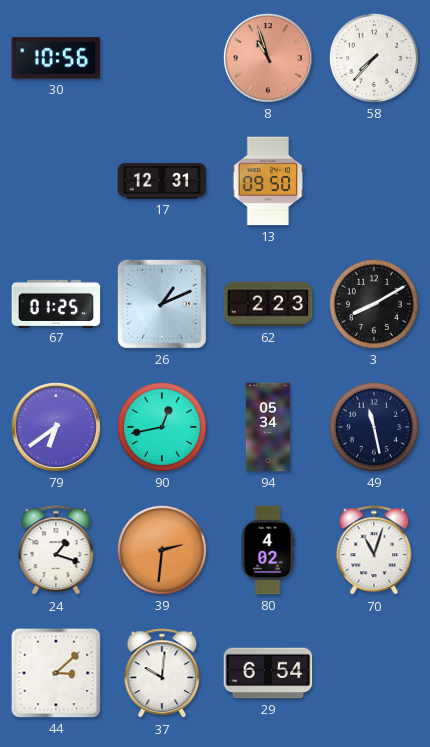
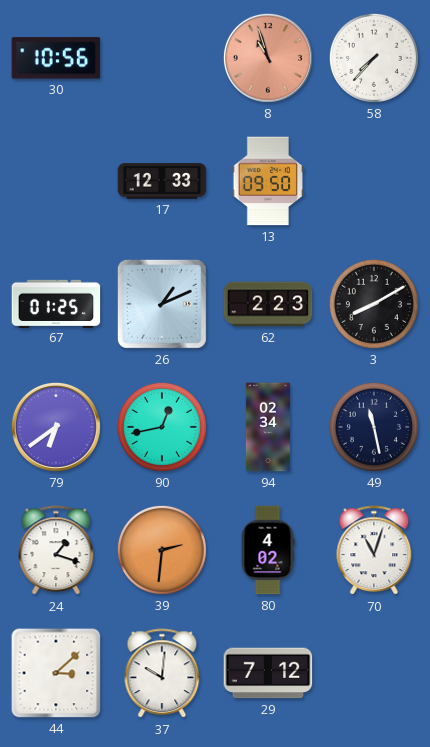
17: 12:31 -> 12:33
94: 05:34 -> 02:34
29: 6:54 -> 7:12
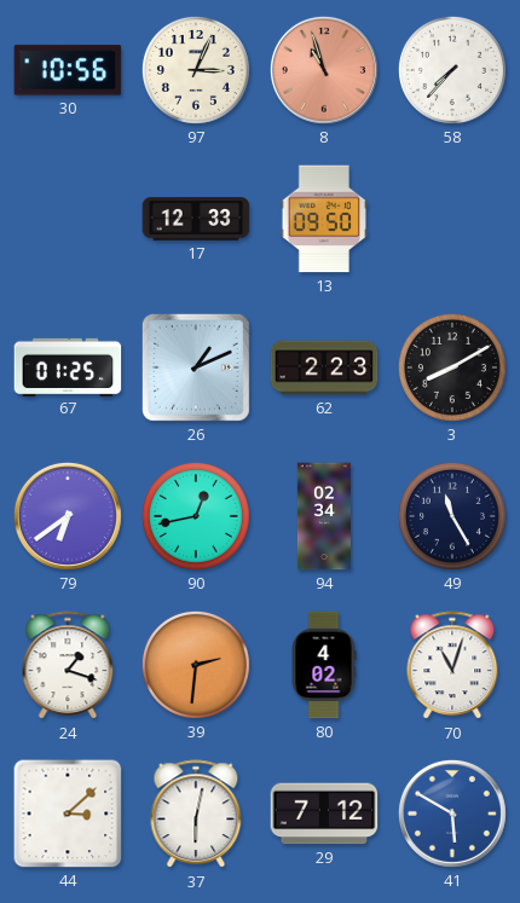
97: none -> 3:04
49: 11:28 -> 11:25
37: 10:01 -> 6:02
41: none -> 5:50
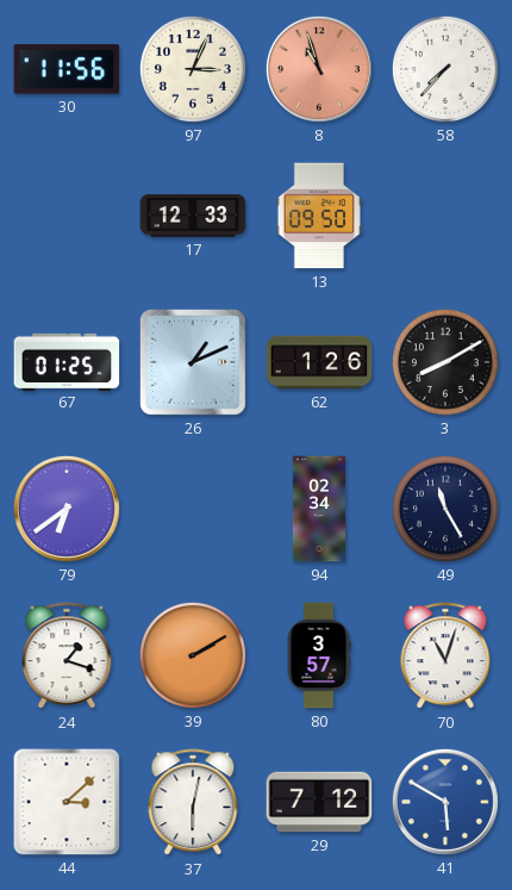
30: 10:56 -> 11:56
62: 2:23 -> 1:26
90: 12:43 -> none
39: 2:31 -> 2:10
80: 4:02 -> 3:57
